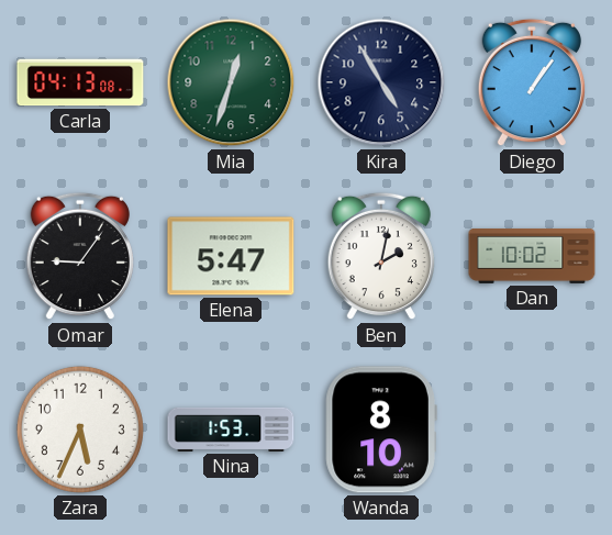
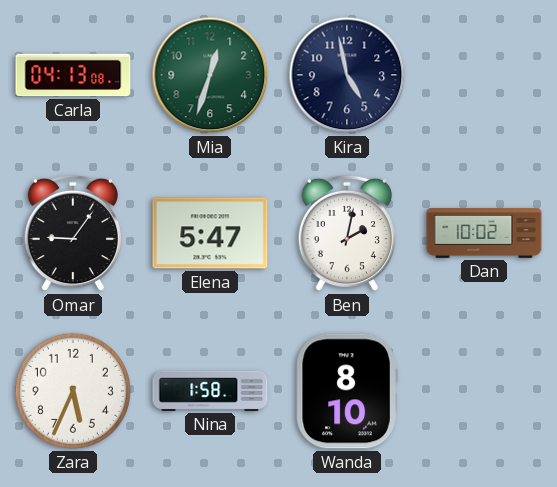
Kira: 4:55 -> 4:58
Diego: 1:06 -> none
Nina: 1:53 -> 1:58
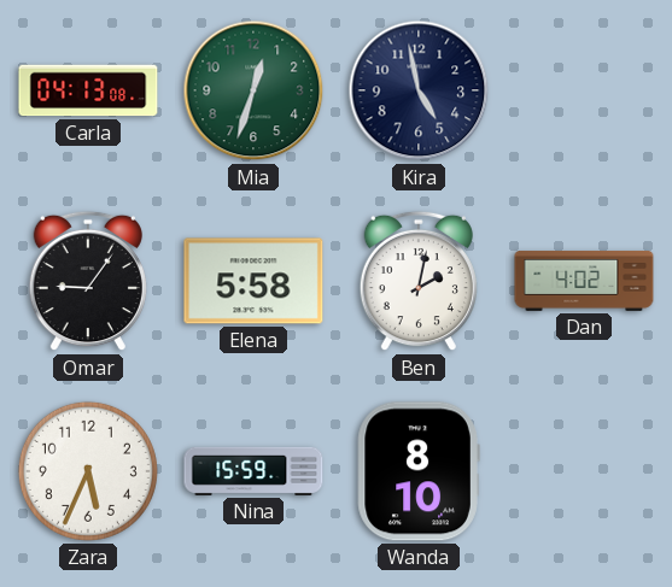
Elena: 5:47 -> 5:58
Dan: 10:02 -> 4:02
Nina: 1:58 -> 15:59
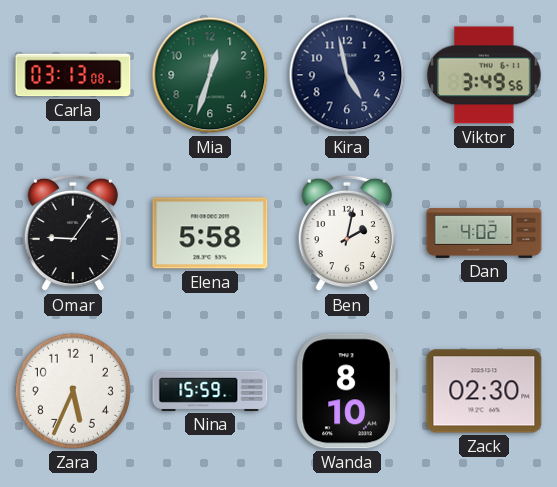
Carla: 04:13 -> 03:13
Viktor: none -> 3:49
Zack: none -> 02:30
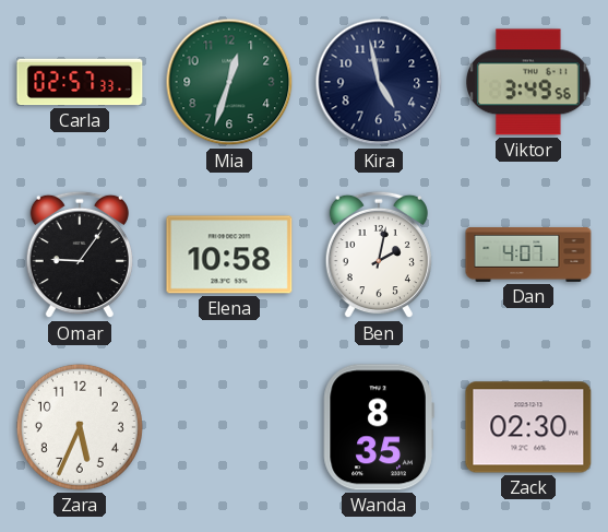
Carla: 03:13 -> 02:57
Elena: 5:58 -> 10:58
Dan: 4:02 -> 4:07
Nina: 15:59 -> none
Wanda: 8:10 -> 8:35
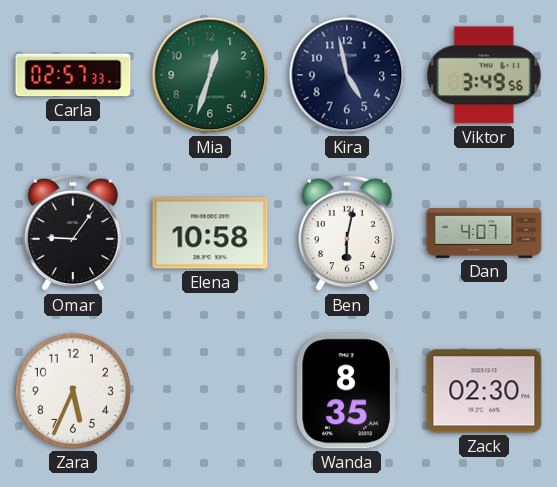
Ben: 2:02 -> 6:02
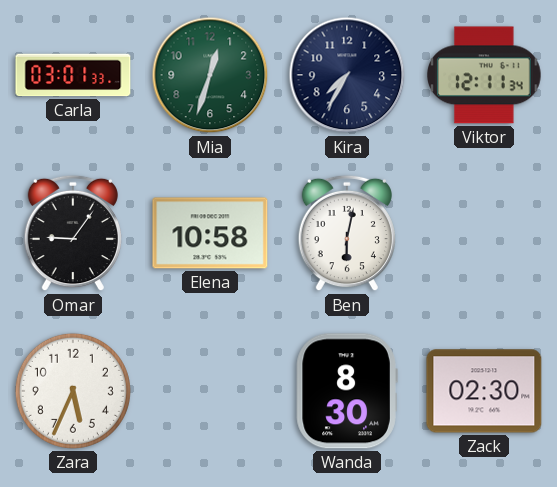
Carla: 02:57 -> 03:01
Kira: 4:58 -> 7:35
Viktor: 3:49 -> 12:11
Dan: 4:07 -> none
Wanda: 8:35 -> 8:30
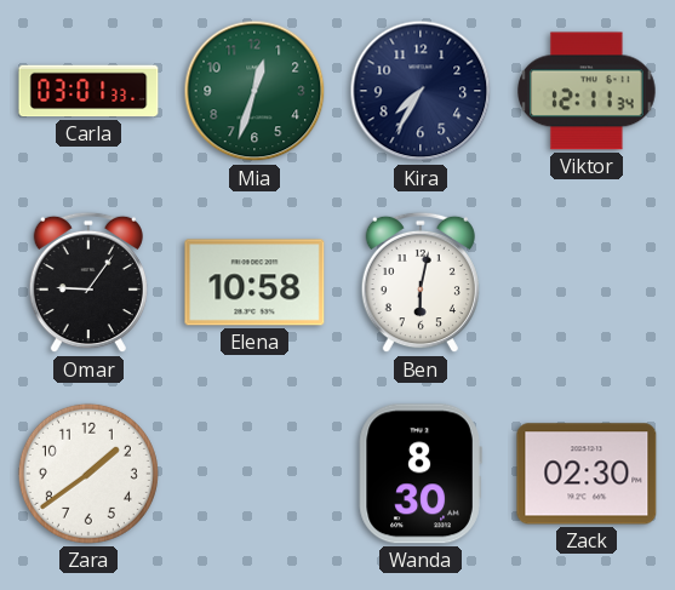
Zara: 5:34 -> 1:39
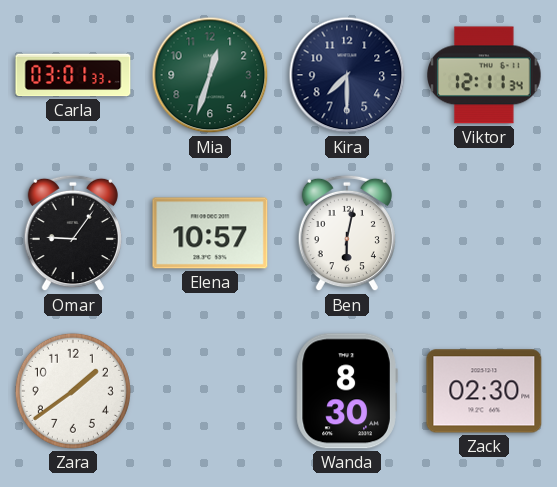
Kira: 7:35 -> 7:30
Elena: 10:58 -> 10:57
